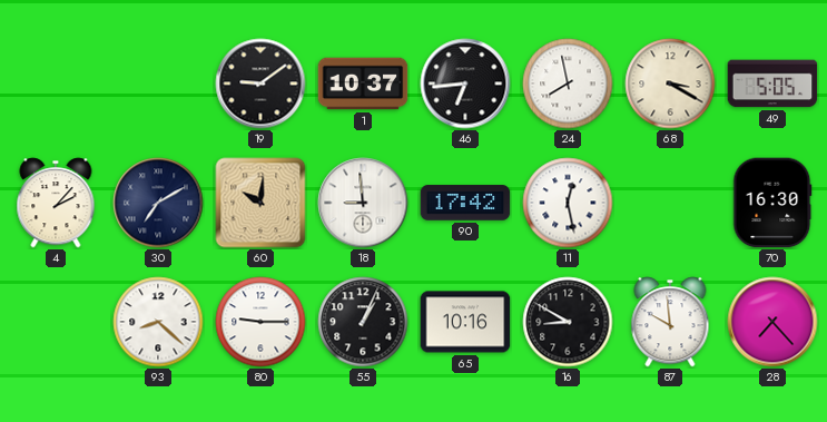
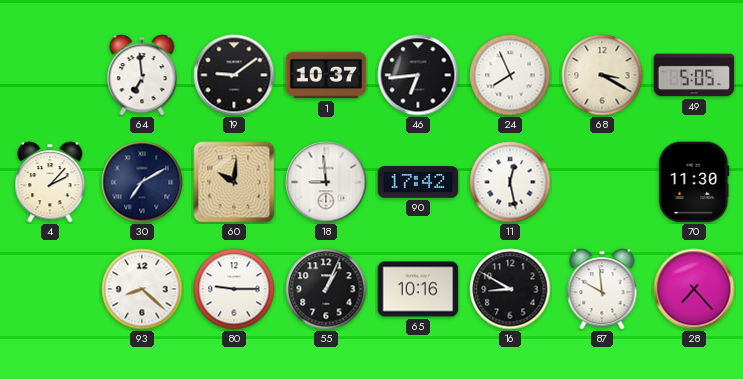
64: none -> 6:59
24: 7:58 -> 7:56
70: 16:30 -> 11:30
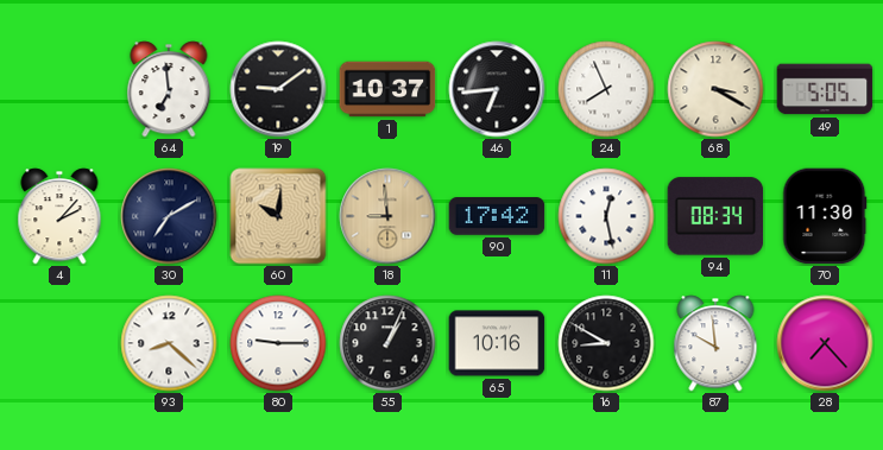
18 dial: white -> champagne
94: none -> 08:34
